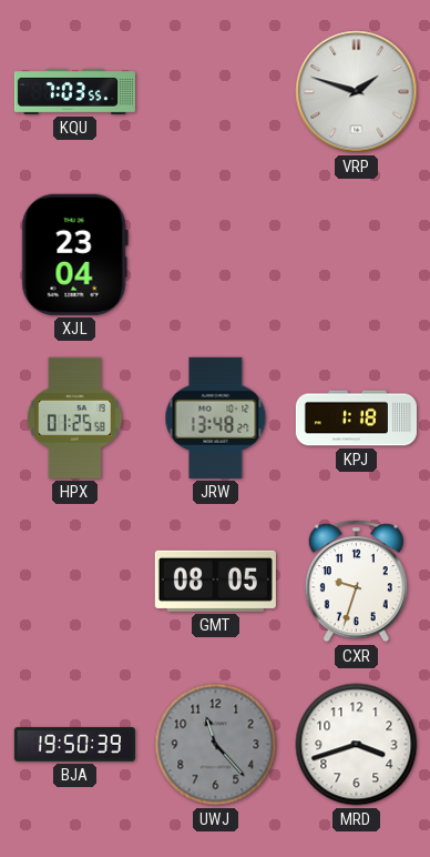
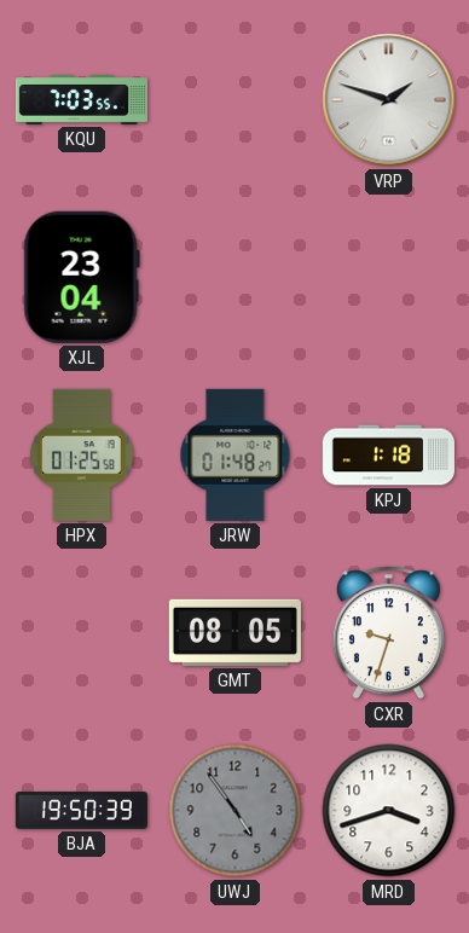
JRW: 13:48 -> 01:48
UWJ: 11:23 -> 4:54
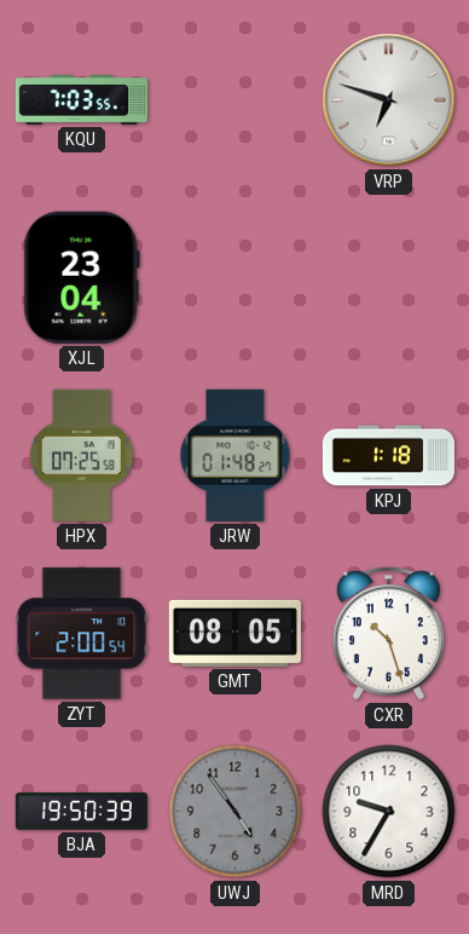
VRP: 1:48 -> 6:48
HPX: 01:25 -> 07:25
ZYT: none -> 2:00
CXR: 9:33 -> 10:27
MRD: 3:42 -> 9:35
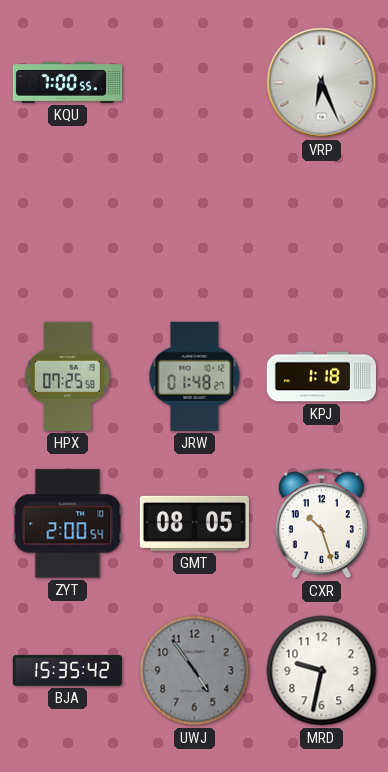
KQU: 7:03 -> 7:00
VRP: 6:48 -> 6:26
XJL: 23:04 -> none
BJA: 19:50 -> 15:35
MRD: 9:35 -> 9:32
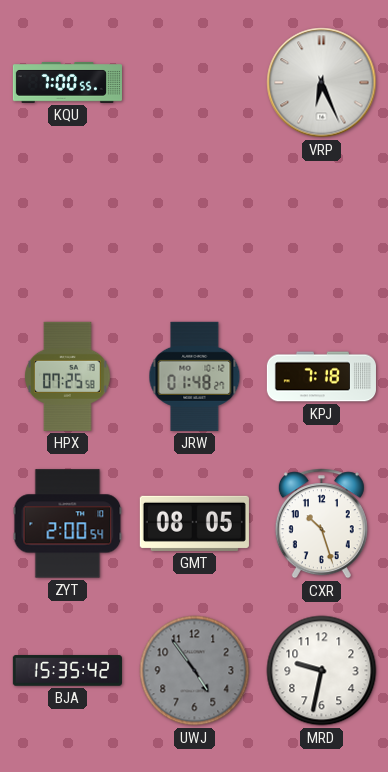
KPJ: 1:18 -> 7:18
